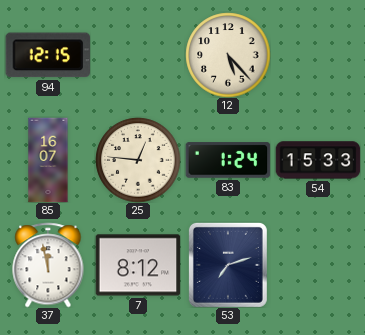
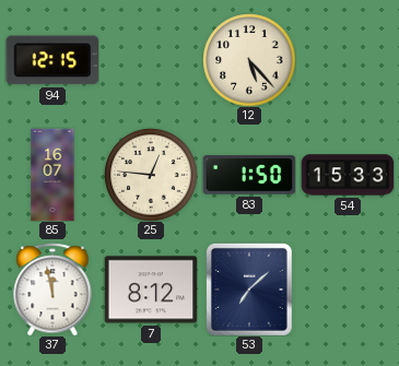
83: 1:24 -> 1:50
53: 7:12 -> 7:08
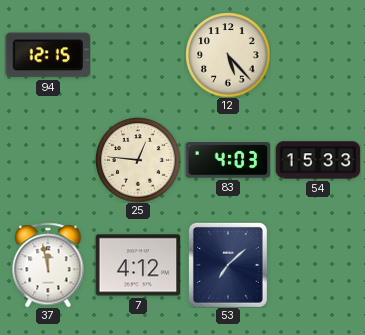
85: 16:07 -> none
83: 1:50 -> 4:03
7: 8:12 -> 4:12
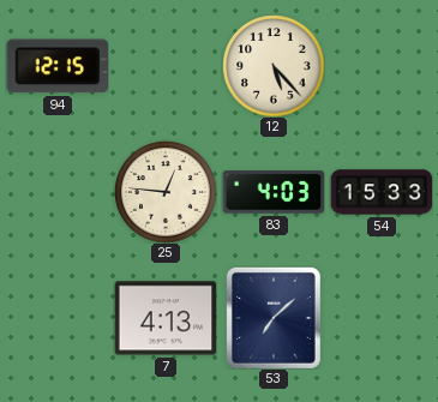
37: 11:58 -> none
7: 4:12 -> 4:13
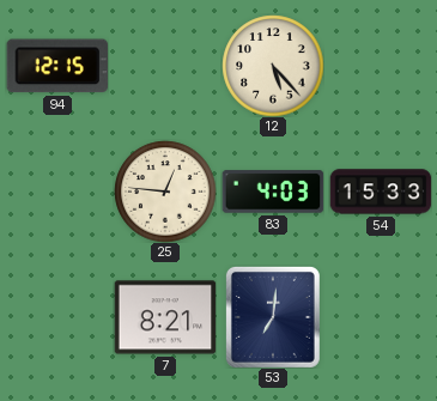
7: 4:13 -> 8:21
53: 7:08 -> 7:01
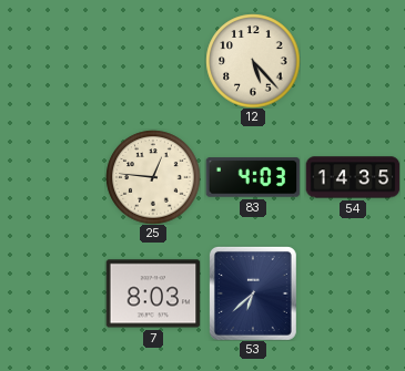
94: 12:15 -> none
54: 15:33 -> 14:35
7: 8:21 -> 8:03
53: 7:01 -> 6:38
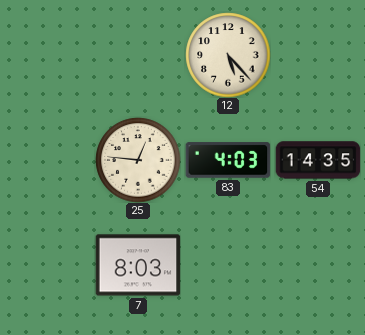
53: 6:38 -> none
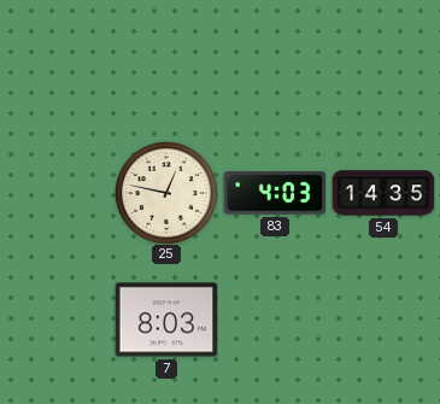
12: 5:23 -> none
25: 12:46 -> 12:47
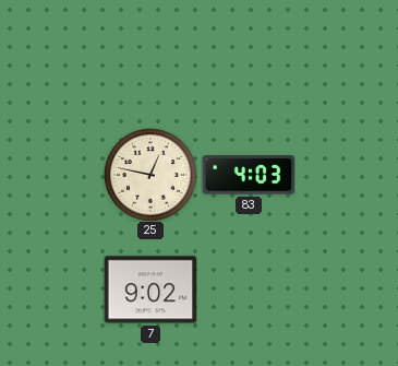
54: 14:35 -> none
7: 8:03 -> 9:02
